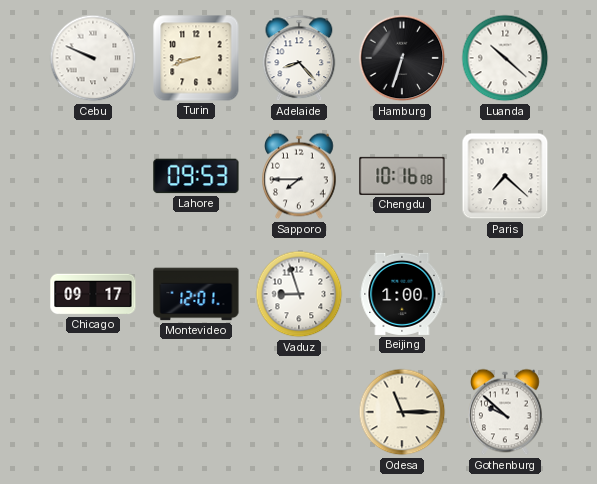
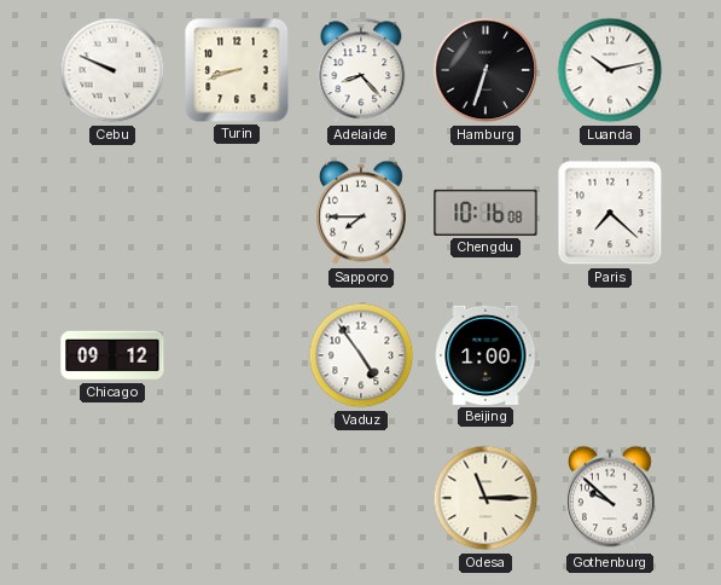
Luanda: 10:22 -> 10:13
Lahore: 09:53 -> none
Chicago: 09:17 -> 09:12
Montevideo: 12:01 -> none
Vaduz: 8:57 -> 4:54
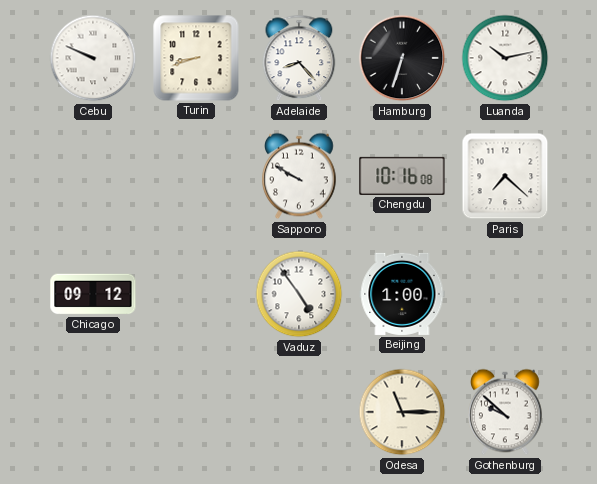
Sapporo: 7:45 -> 9:50
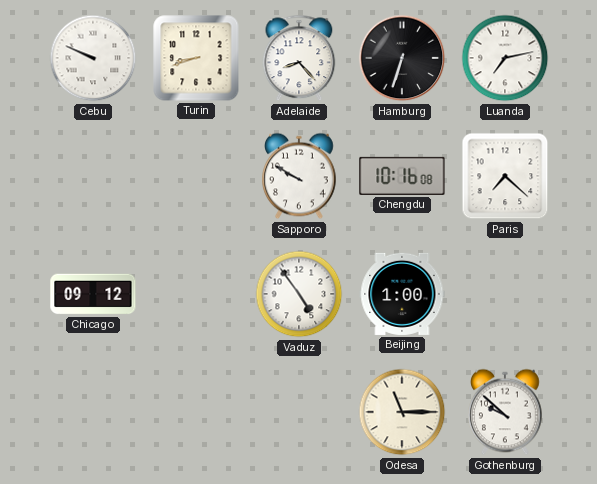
Luanda: 10:13 -> 7:13
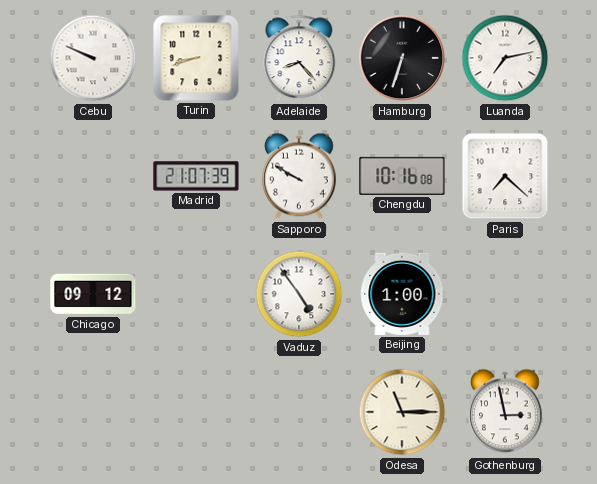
Madrid: none -> 21:07
Gothenburg: 9:52 -> 2:58
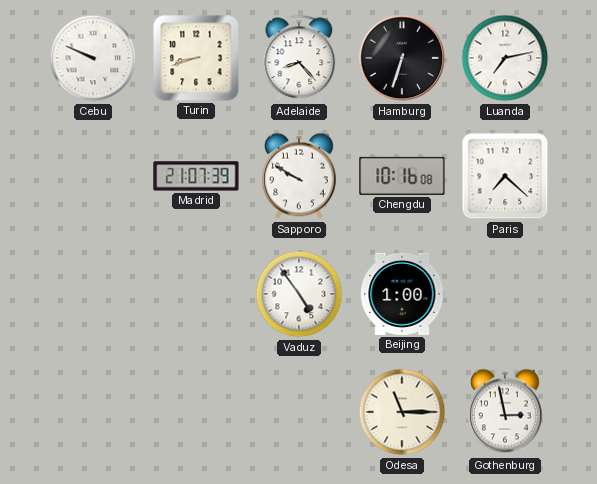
Chicago: 09:12 -> none
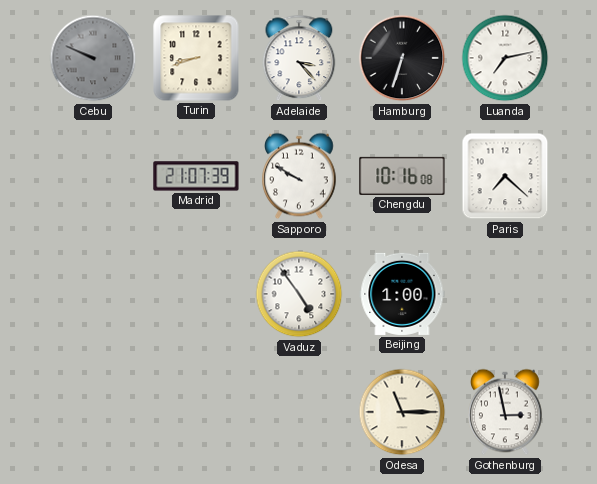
Cebu dial: white -> grey
Adelaide: 8:23 -> 3:23
